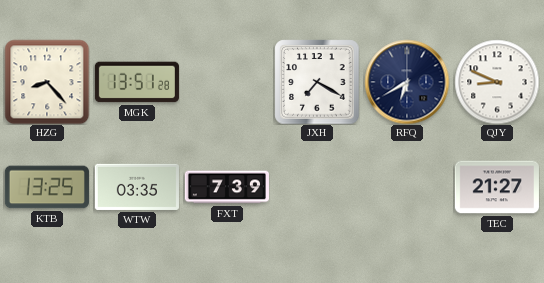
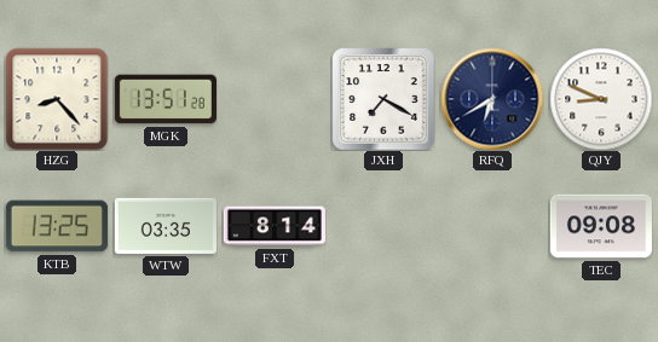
FXT: 7:39 -> 8:14
TEC: 21:27 -> 09:08
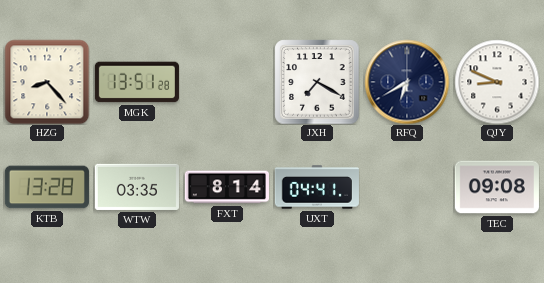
KTB: 13:25 -> 13:28
UXT: none -> 04:41
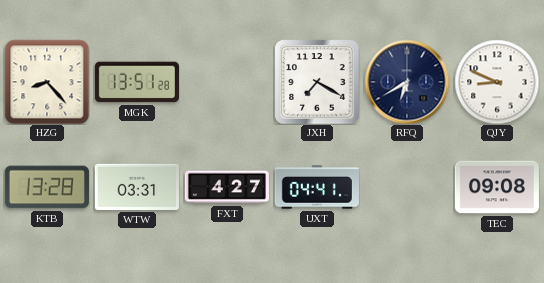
WTW: 03:35 -> 03:31
FXT: 8:14 -> 4:27
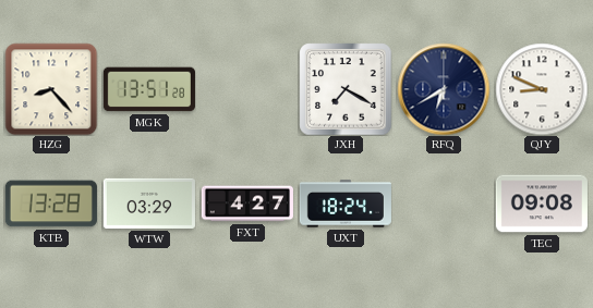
WTW: 03:31 -> 03:29
UXT: 04:41 -> 18:24
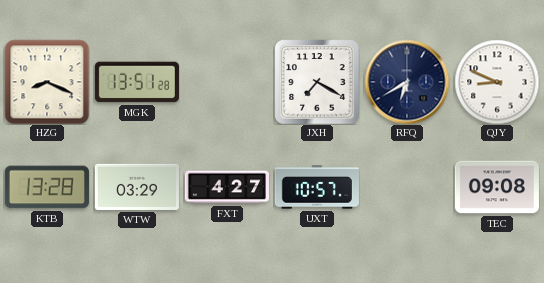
HZG: 8:23 -> 8:19
UXT: 18:24 -> 10:57
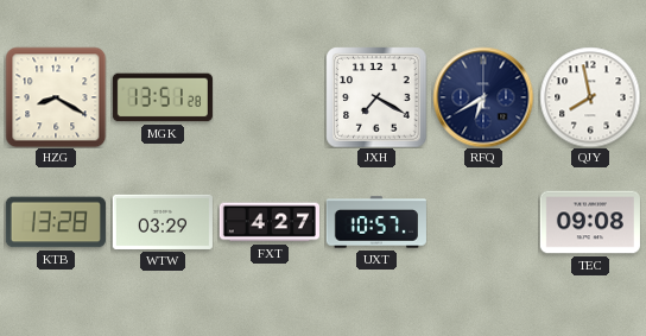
HZG: 8:19 -> 8:20
QJY: 8:49 -> 7:58
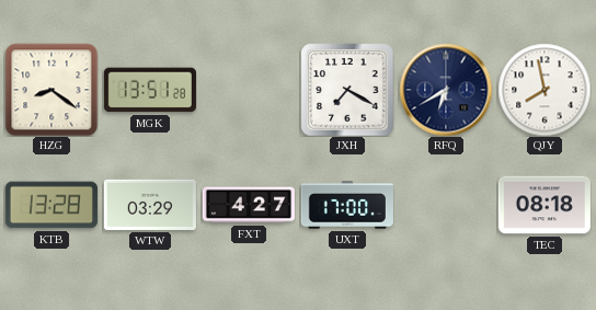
HZG: 8:20 -> 8:21
UXT: 10:57 -> 17:00
TEC: 09:08 -> 08:18
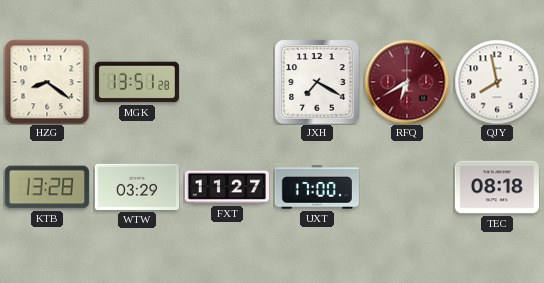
RFQ dial: navy -> burgundy
FXT: 4:27 -> 11:27
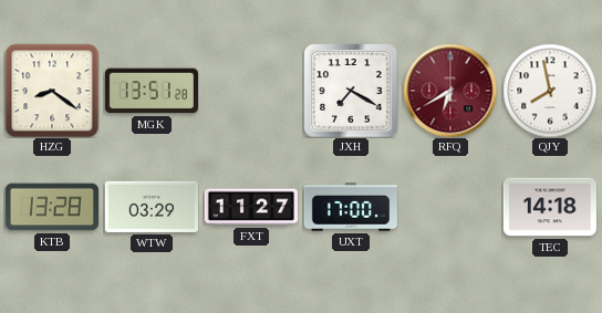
TEC: 08:18 -> 14:18
